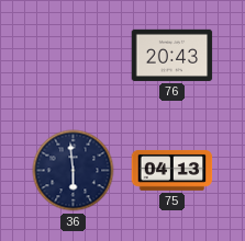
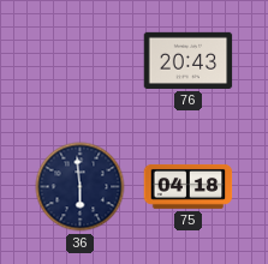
75: 04:13 -> 04:18
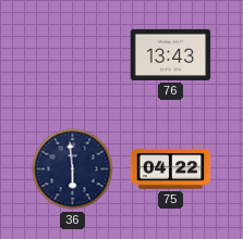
76: 20:43 -> 13:43
75: 04:18 -> 04:22
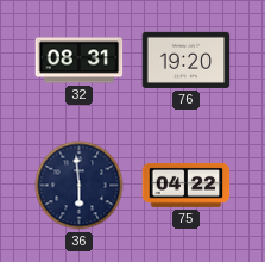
32: none -> 08:31
76: 13:43 -> 19:20
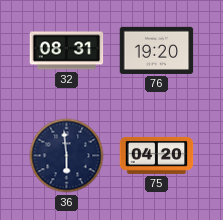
75: 04:22 -> 04:20
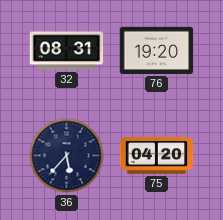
36: 5:59 -> 5:37
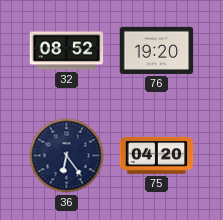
32: 08:31 -> 08:52
36: 5:37 -> 6:24
